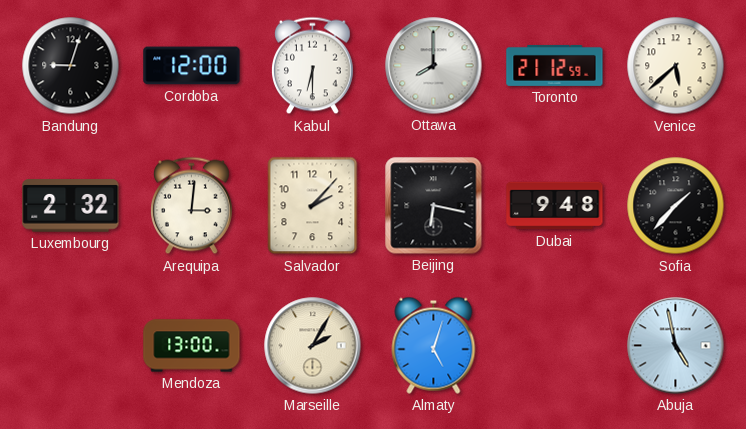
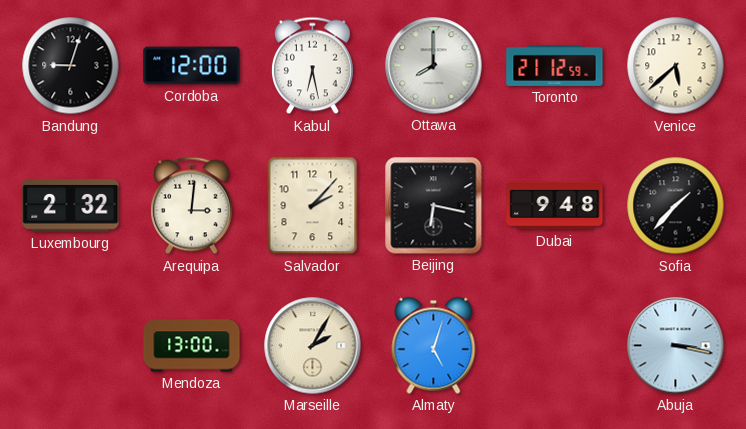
Kabul: 6:30 -> 6:28
Abuja: 4:58 -> 3:17
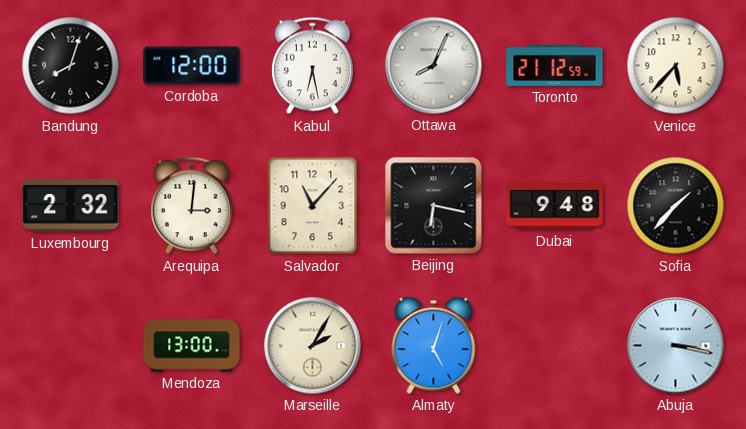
Bandung: 9:03 -> 8:03
Ottawa: 8:00 -> 8:04
Venice: 5:38 -> 5:37
Salvador: 2:07 -> 11:07
